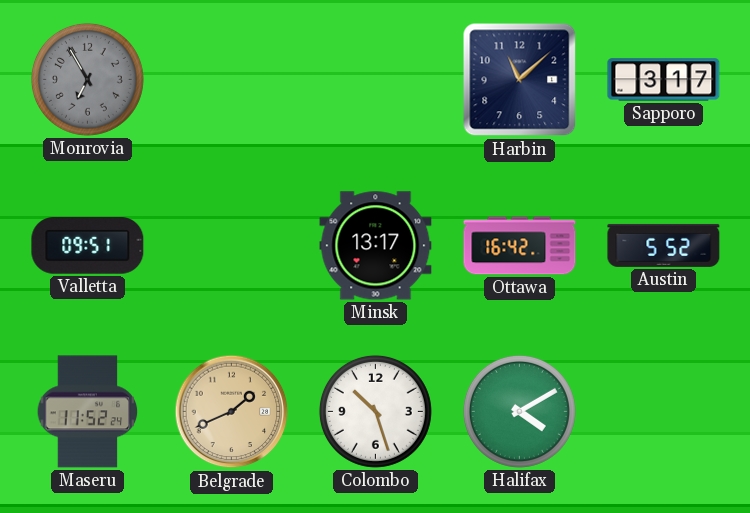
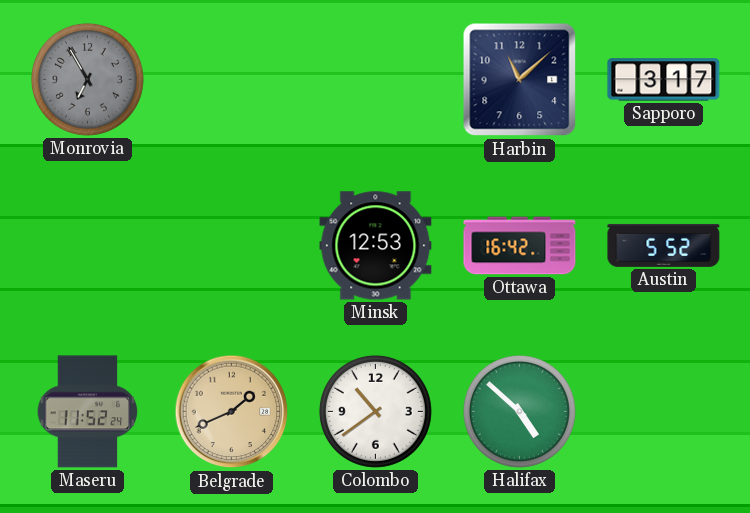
Valletta: 09:51 -> none
Minsk: 13:17 -> 12:53
Colombo: 10:27 -> 10:39
Halifax: 4:10 -> 4:52
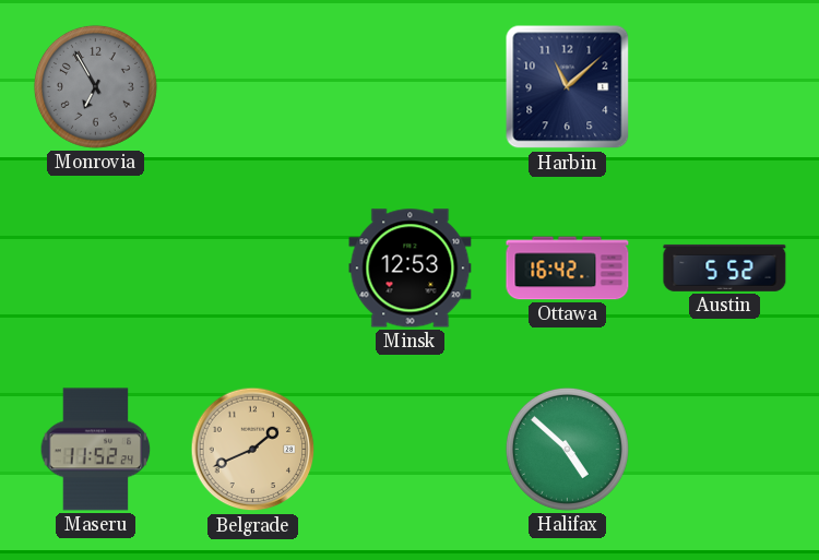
Sapporo: 3:17 -> none
Colombo: 10:39 -> none
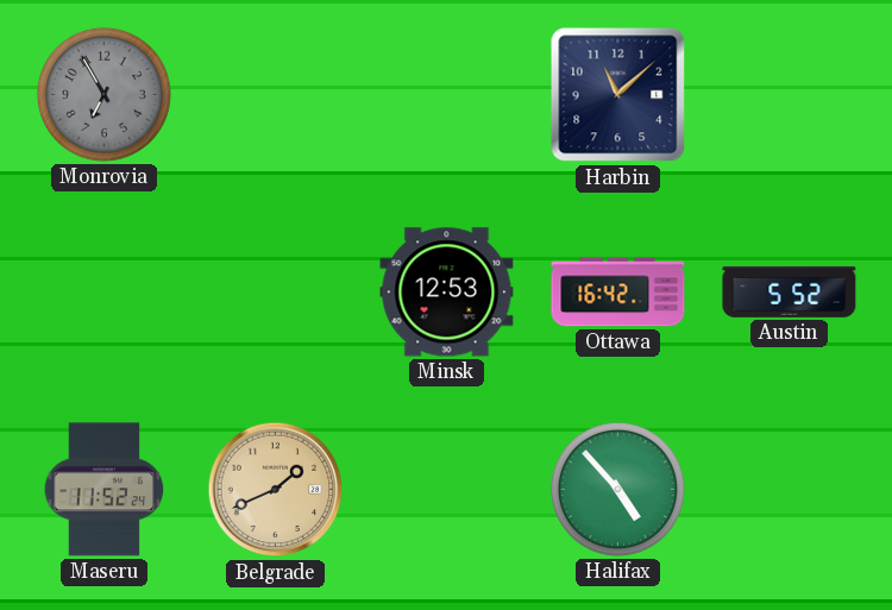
Halifax: 4:52 -> 4:53
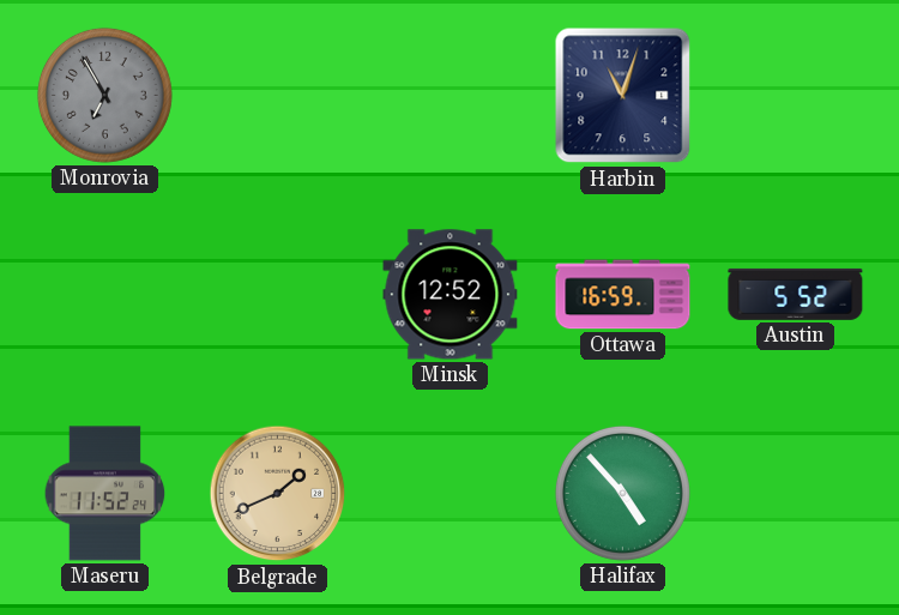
Harbin: 11:08 -> 11:03
Minsk: 12:53 -> 12:52
Ottawa: 16:42 -> 16:59
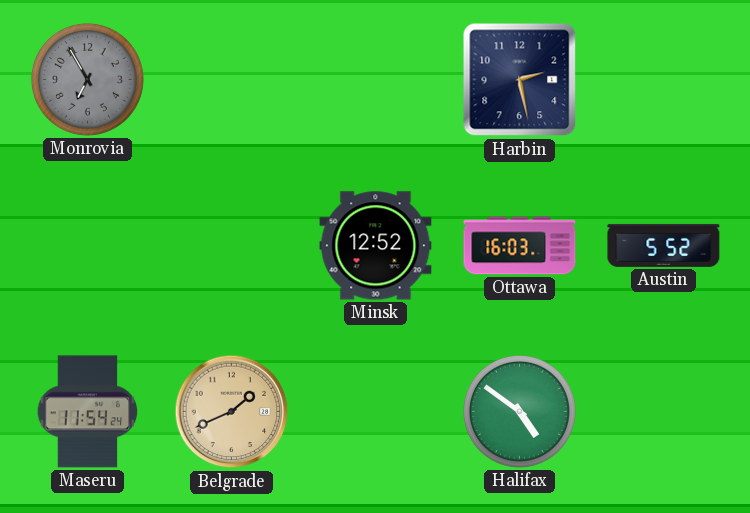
Harbin: 11:03 -> 2:28
Ottawa: 16:59 -> 16:03
Maseru: 11:52 -> 11:54
Halifax: 4:53 -> 4:51
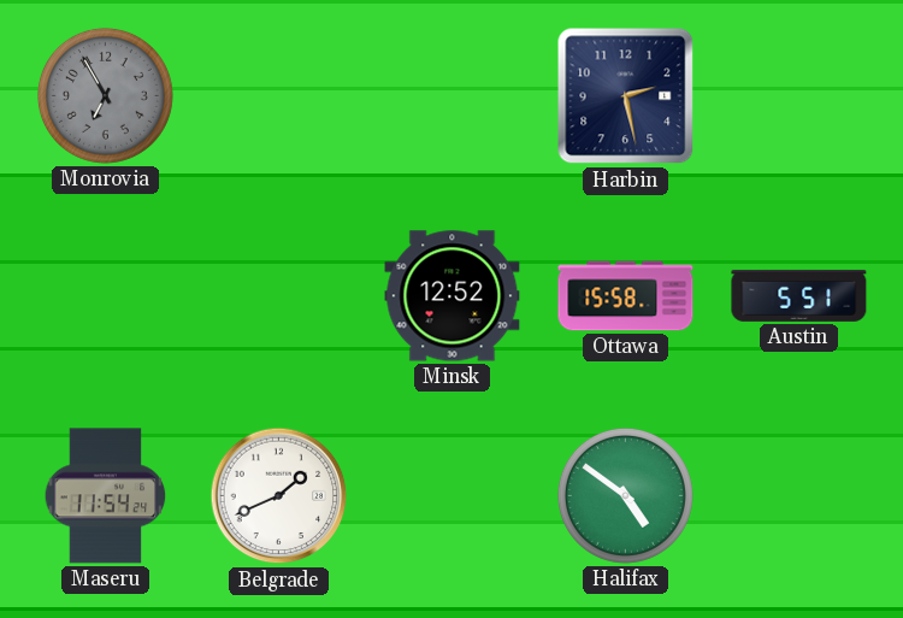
Ottawa: 16:03 -> 15:58
Austin: 5:52 -> 5:51
Belgrade dial: champagne -> white
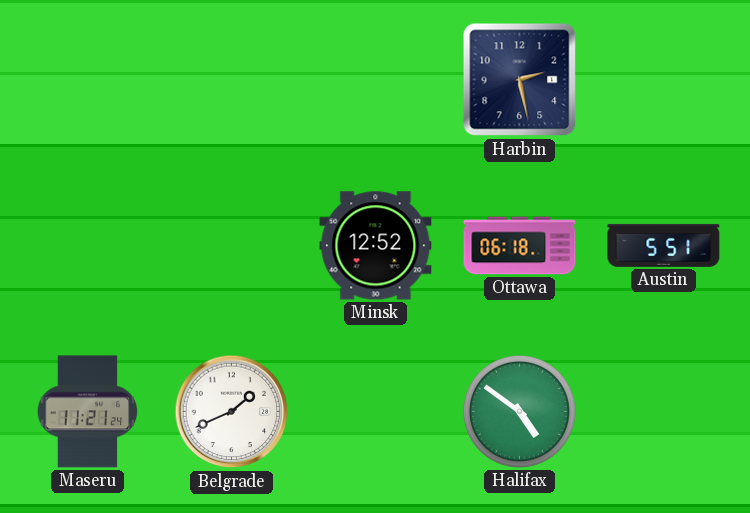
Monrovia: 6:55 -> none
Ottawa: 15:58 -> 06:18
Maseru: 11:54 -> 11:21
